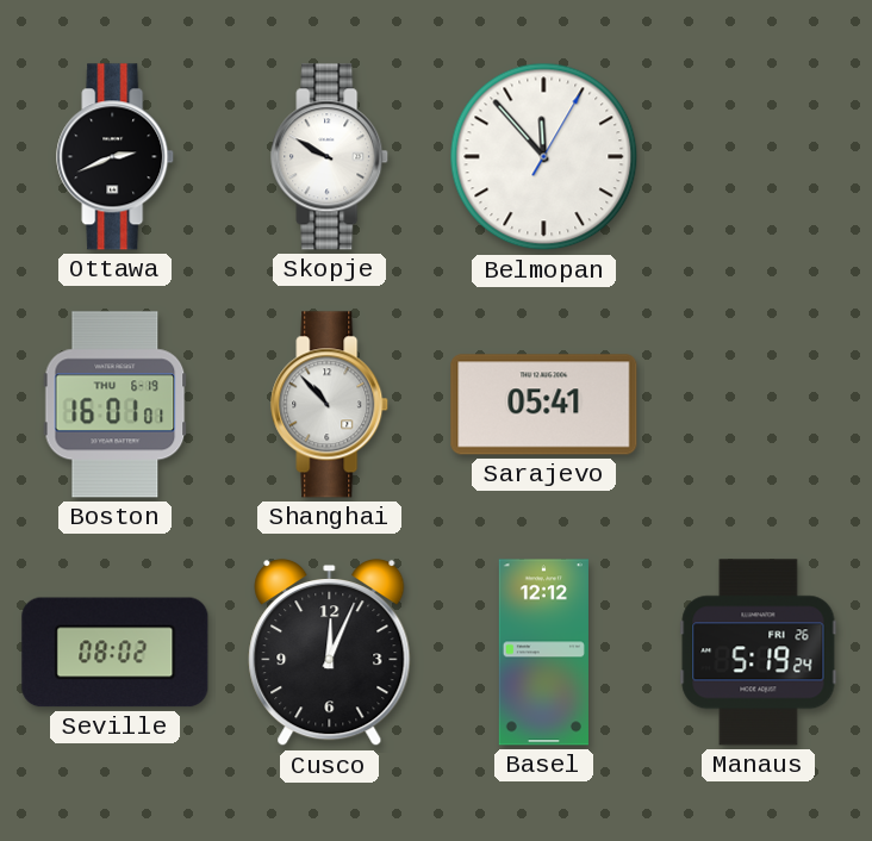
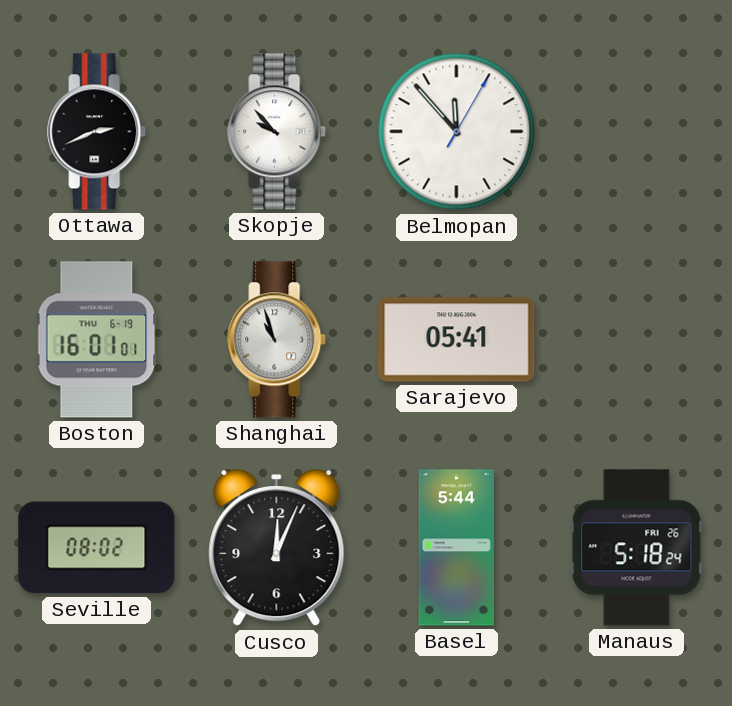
Skopje: 9:50 -> 9:53
Shanghai: 10:53 -> 10:57
Basel: 12:12 -> 5:44
Manaus: 5:19 -> 5:18
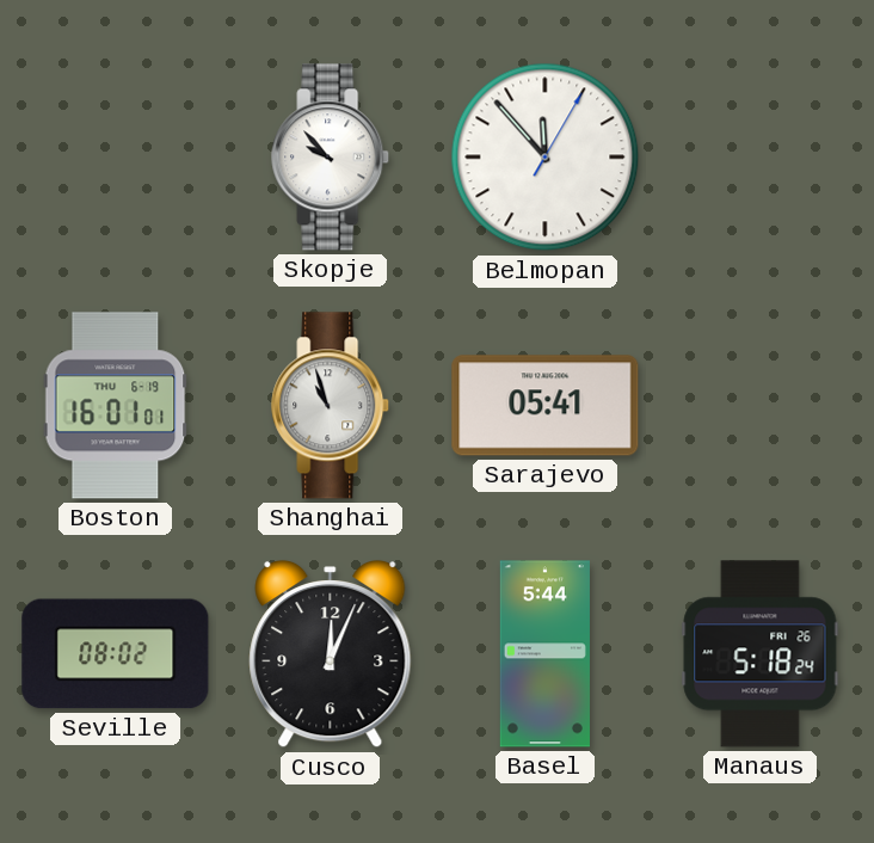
Ottawa: 2:41 -> none
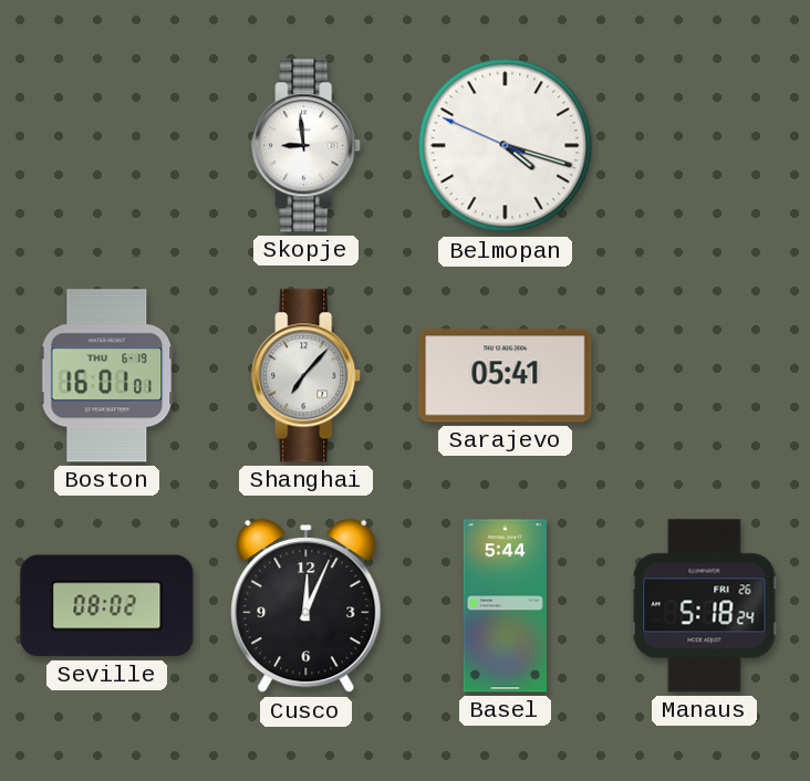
Skopje: 9:53 -> 8:59
Belmopan: 11:53 -> 4:17
Shanghai: 10:57 -> 7:07
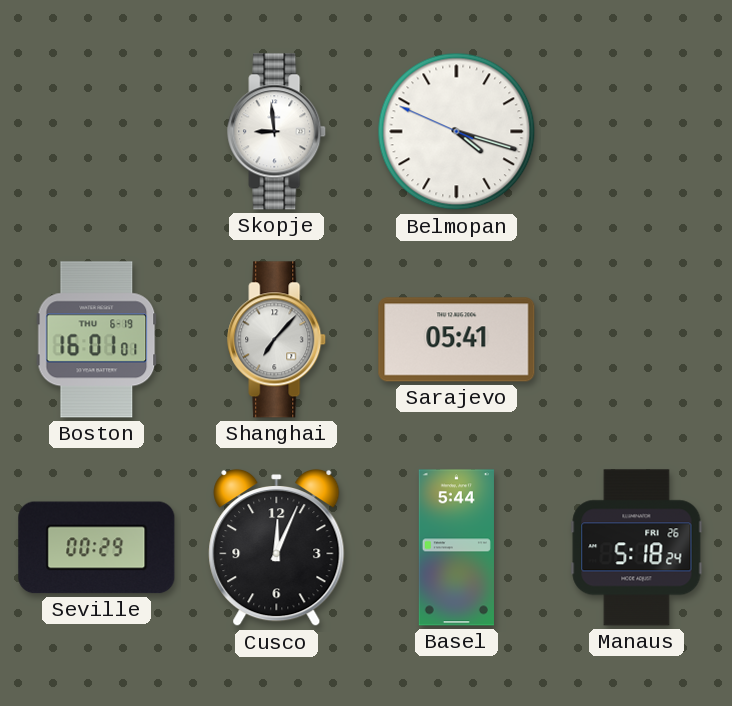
Seville: 08:02 -> 00:29
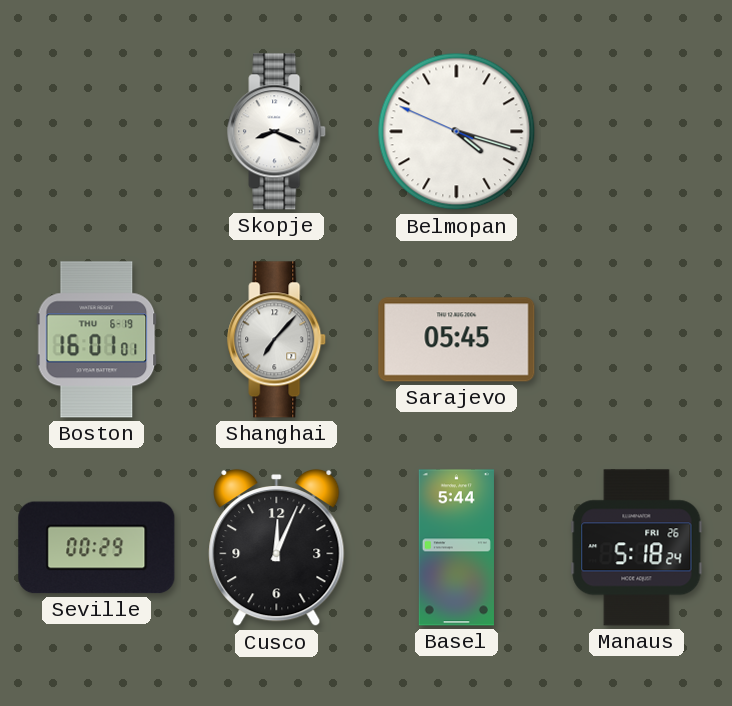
Skopje: 8:59 -> 8:19
Sarajevo: 05:41 -> 05:45
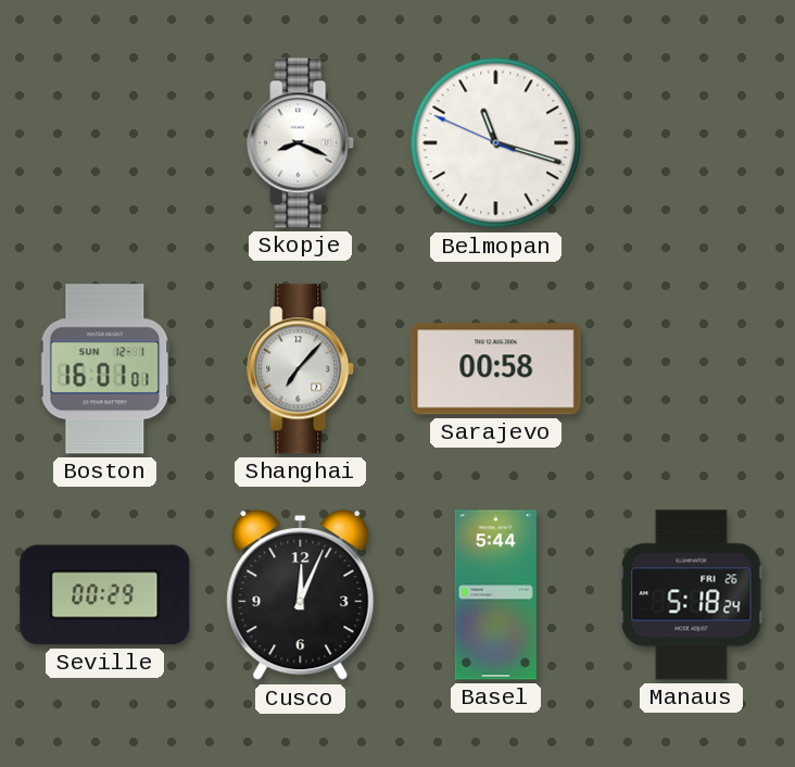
Belmopan: 4:17 -> 11:17
Boston date: THU 6-19 -> SUN 12-1
Sarajevo: 05:45 -> 00:58
